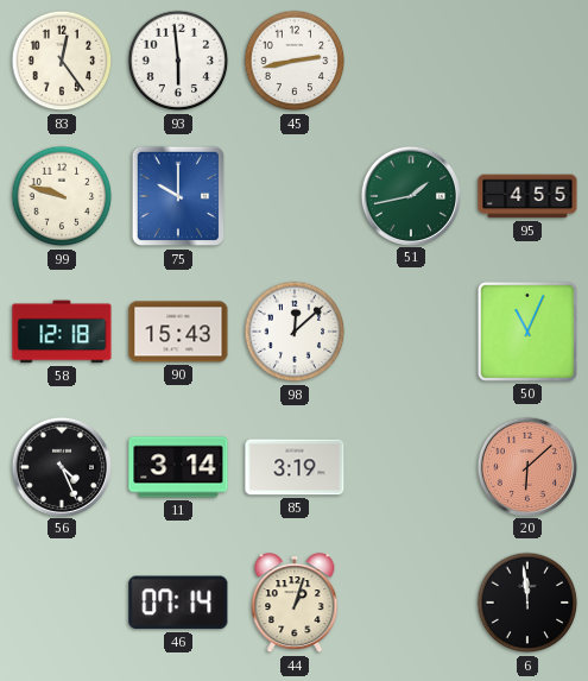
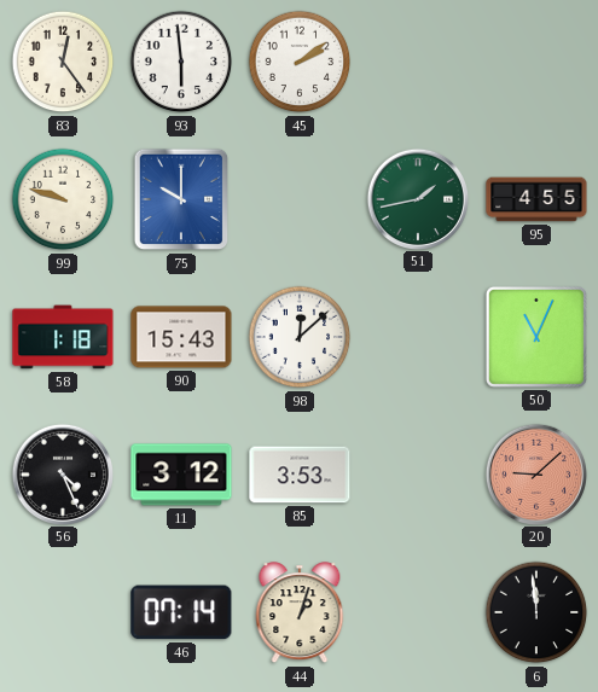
45: 2:43 -> 2:09
58: 12:18 -> 1:18
11: 3:14 -> 3:12
85: 3:19 -> 3:53
20: 6:08 -> 9:08
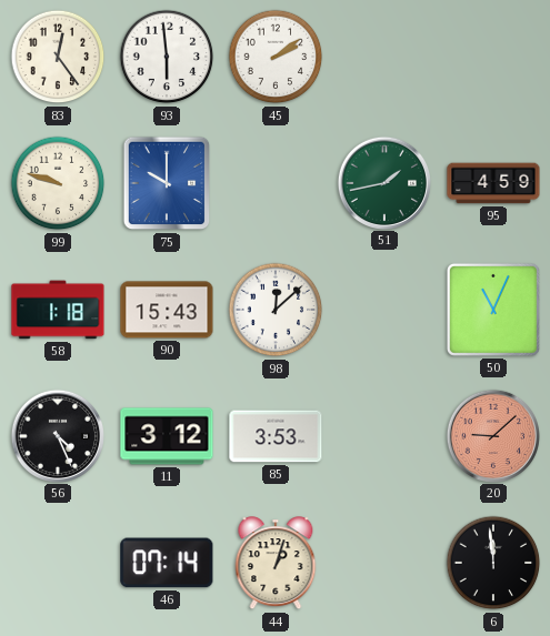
95: 4:55 -> 4:59
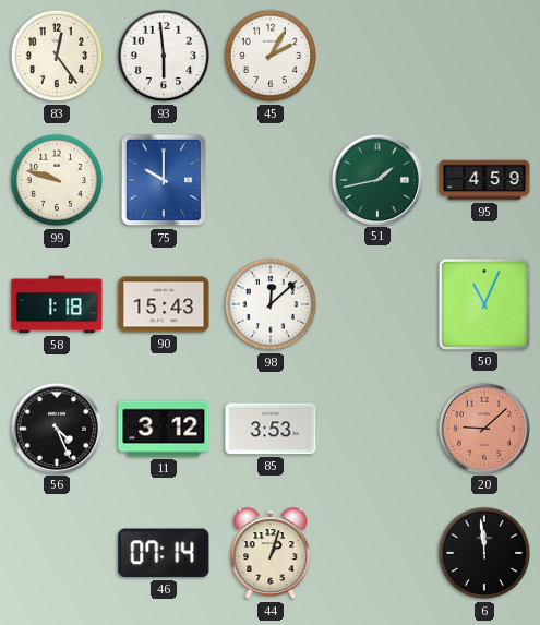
45: 2:09 -> 2:05
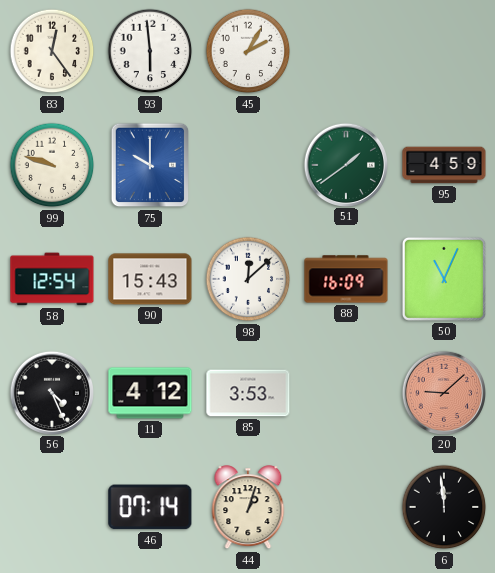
51: 1:43 -> 1:39
58: 1:18 -> 12:54
88: none -> 16:09
11: 3:12 -> 4:12
